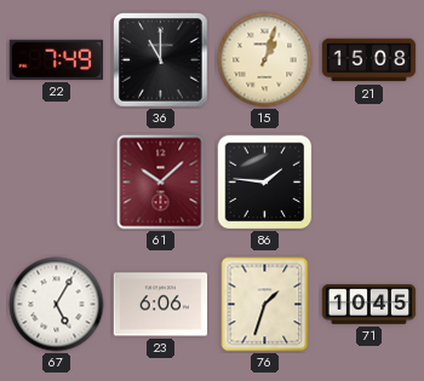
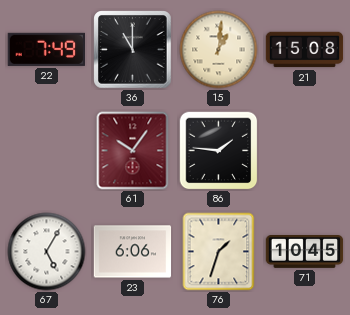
15: 1:03 -> 1:01
61: 10:08 -> 10:06
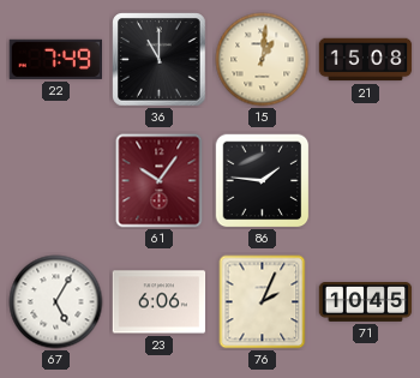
76: 1:33 -> 2:04
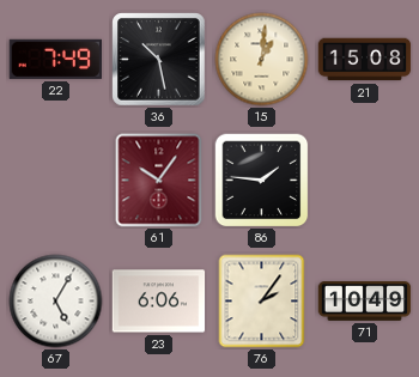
36: 11:00 -> 10:28
76: 2:04 -> 2:06
71: 10:45 -> 10:49
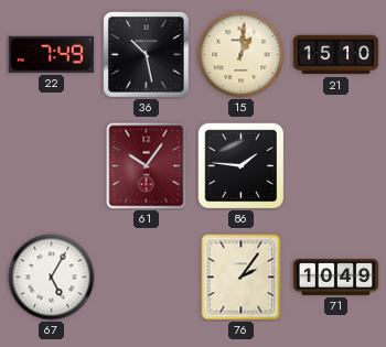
21: 15:08 -> 15:10
23: 6:06 -> none
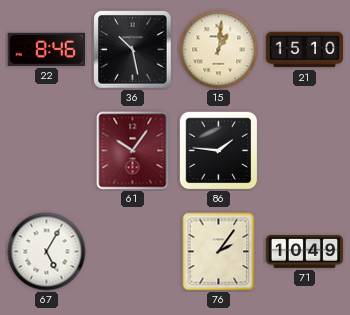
22: 7:49 -> 8:46
